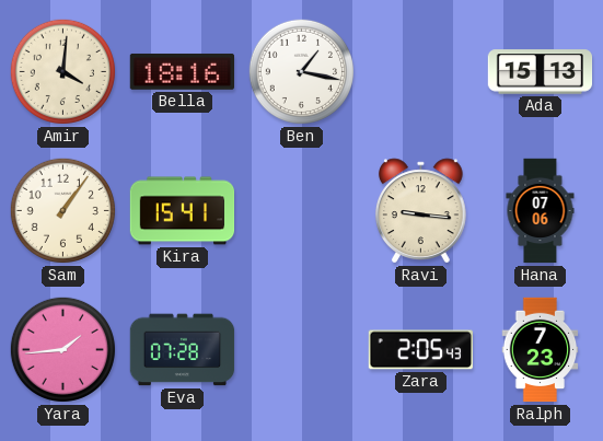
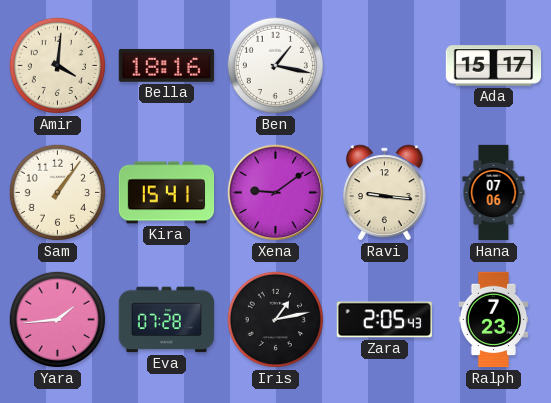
Ada: 15:13 -> 15:17
Xena: none -> 9:09
Iris: none -> 1:13
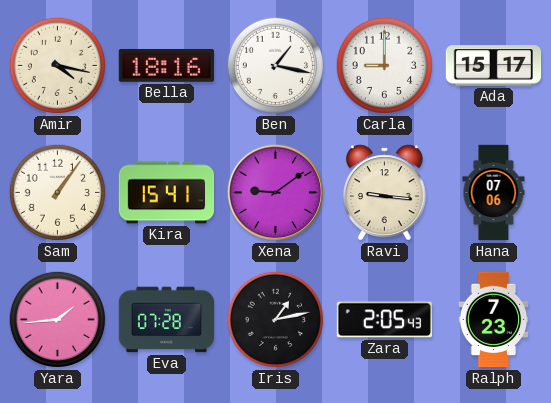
Amir: 4:01 -> 4:17
Carla: none -> 9:00
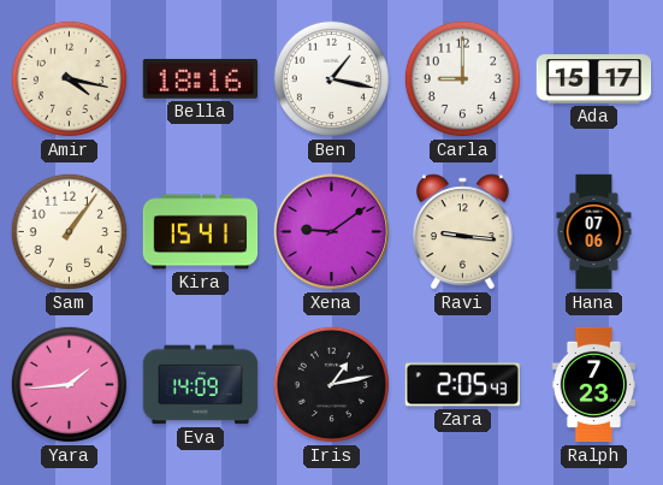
Eva: 07:28 -> 14:09
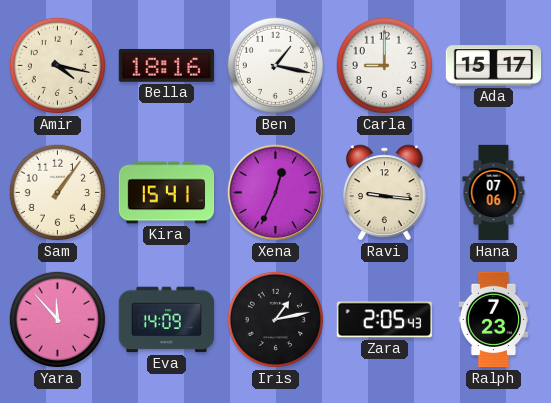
Xena: 9:09 -> 12:34
Yara: 1:44 -> 11:53
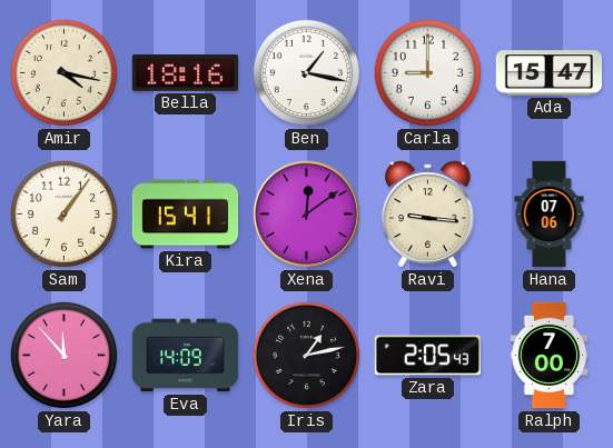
Ada: 15:17 -> 15:47
Xena: 12:34 -> 12:09
Ralph: 7:23 -> 7:00
